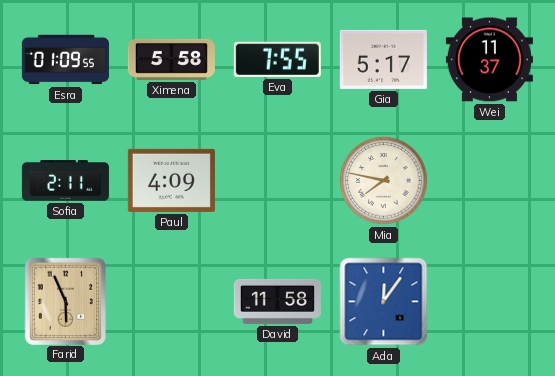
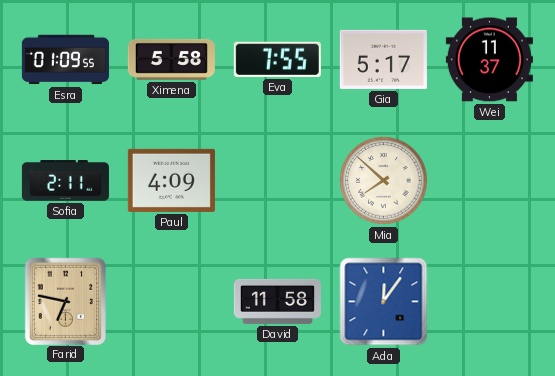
Mia: 7:47 -> 7:52
Farid: 5:56 -> 6:47
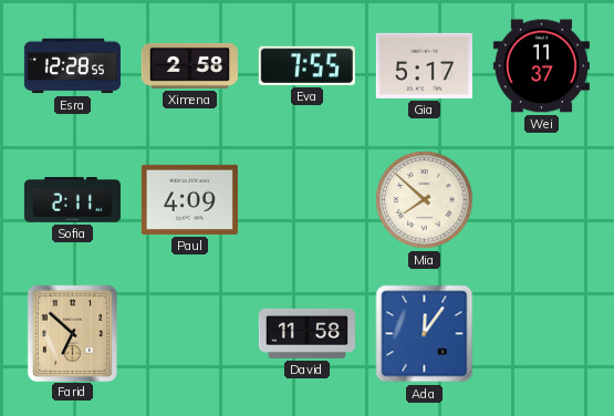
Esra: 01:09 -> 12:28
Ximena: 5:58 -> 2:58
Farid: 6:47 -> 6:52
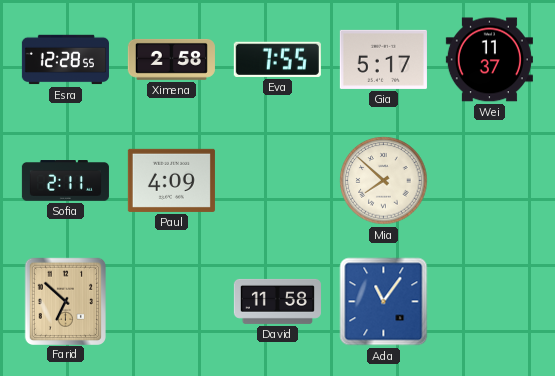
Ada: 12:06 -> 11:06
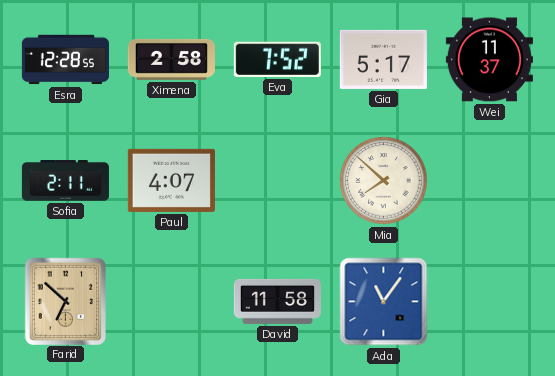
Eva: 7:55 -> 7:52
Paul: 4:09 -> 4:07
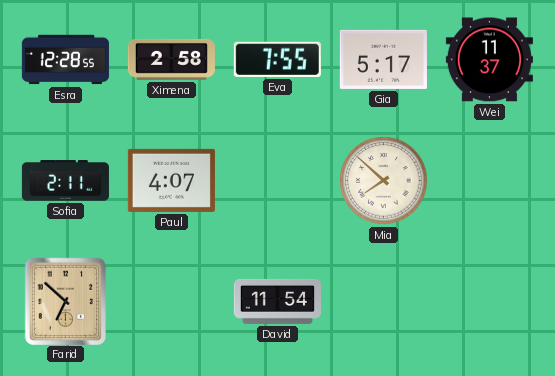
Eva: 7:52 -> 7:55
David: 11:58 -> 11:54
Ada: 11:06 -> none
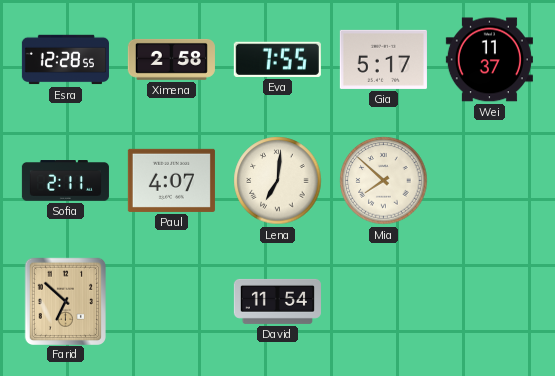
Lena: none -> 7:01
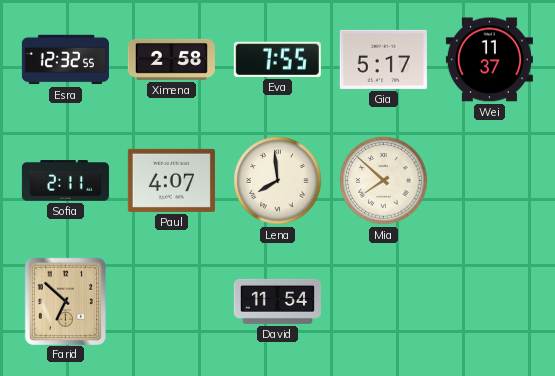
Esra: 12:28 -> 12:32
Lena: 7:01 -> 7:59
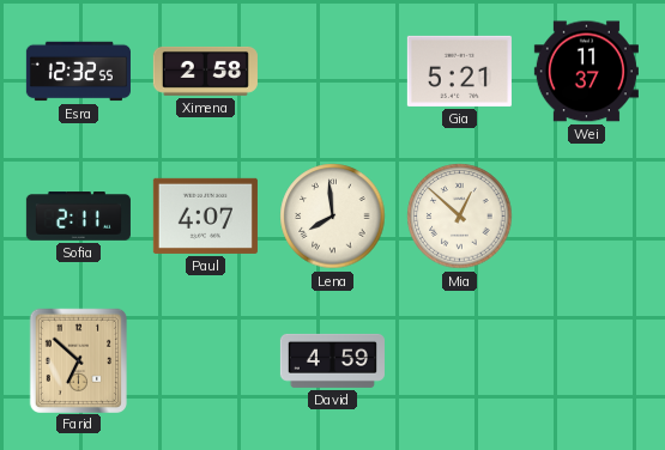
Eva: 7:55 -> none
Gia: 5:17 -> 5:21
Mia: 7:52 -> 12:52
David: 11:54 -> 4:59
